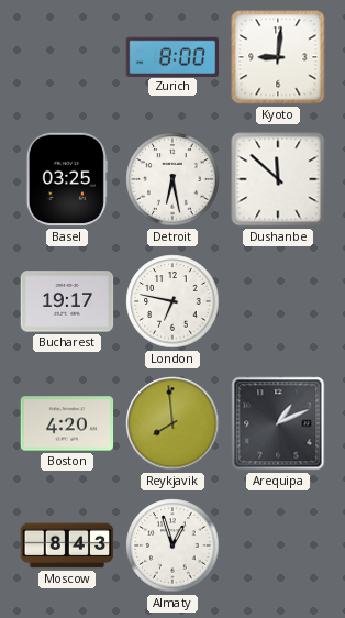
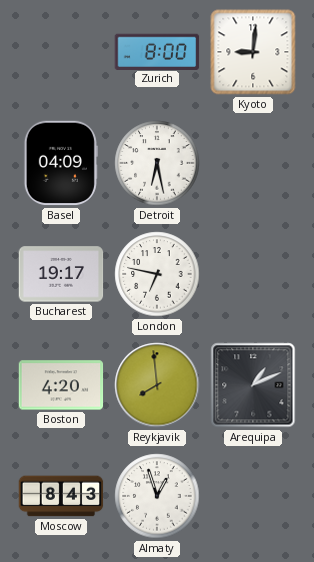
Basel: 03:25 -> 04:09
Dushanbe: 11:52 -> none
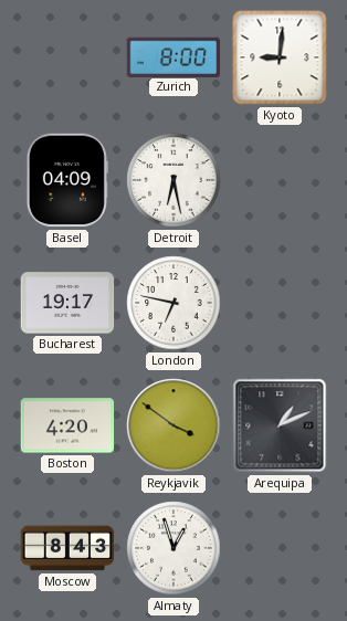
Reykjavik: 7:59 -> 3:51
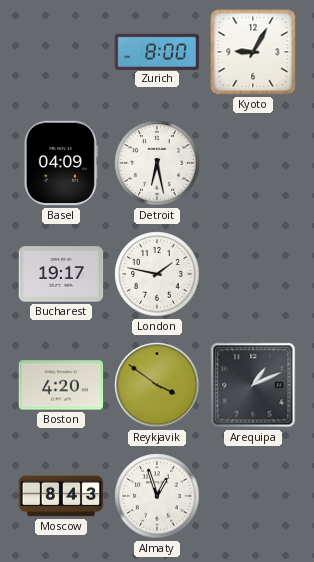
Kyoto: 9:01 -> 9:05
London: 6:47 -> 1:47
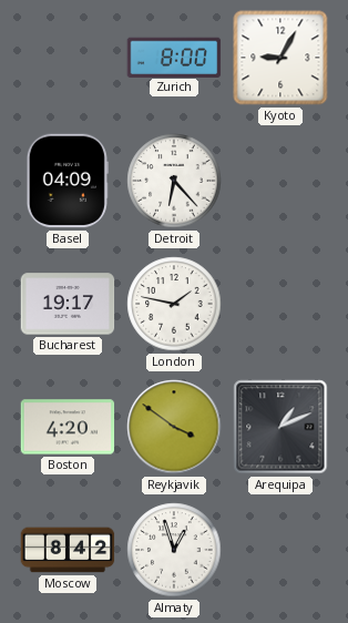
Detroit: 6:28 -> 6:23
Moscow: 8:43 -> 8:42
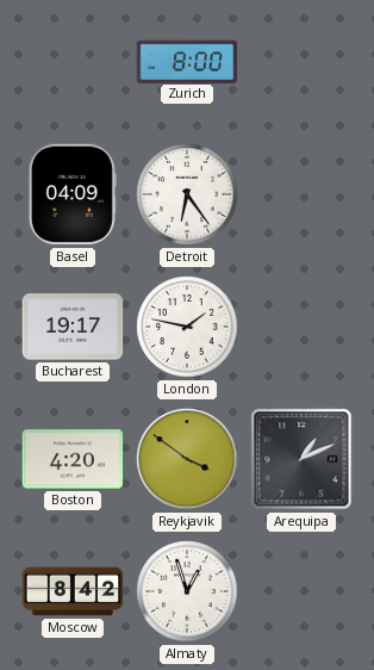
Kyoto: 9:05 -> none
Detroit: 6:23 -> 6:24
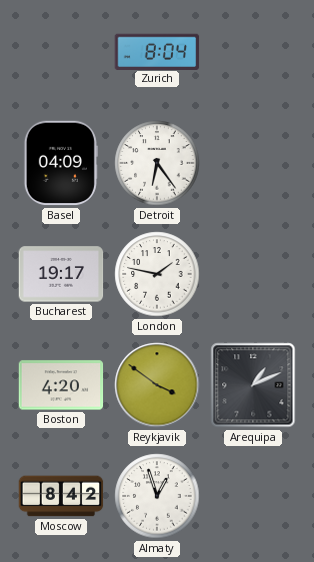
Zurich: 8:00 -> 8:04
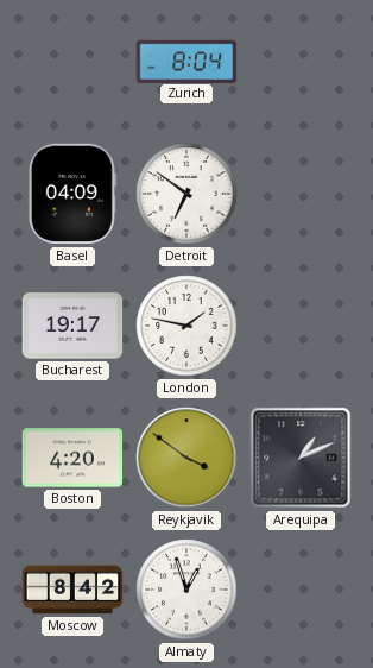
Detroit: 6:24 -> 6:51
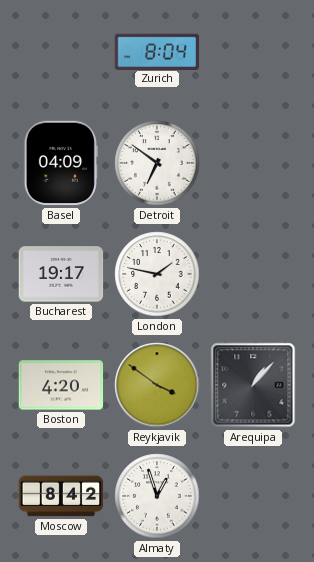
Arequipa: 1:11 -> 1:07
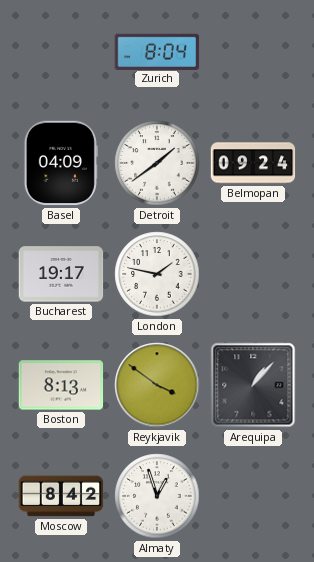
Detroit: 6:51 -> 1:39
Belmopan: none -> 09:24
Boston: 4:20 -> 8:13
